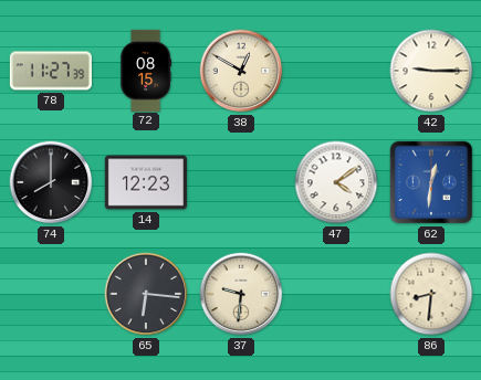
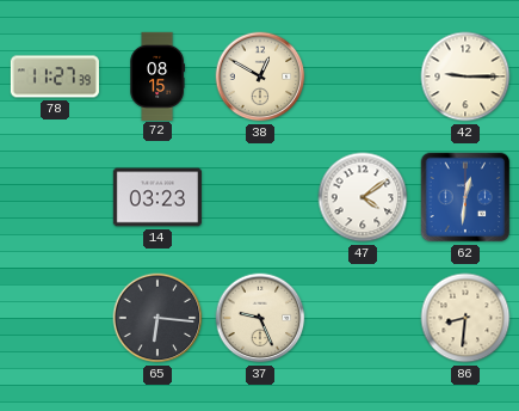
74: 8:00 -> none
14: 12:23 -> 03:23
37: 9:31 -> 9:26
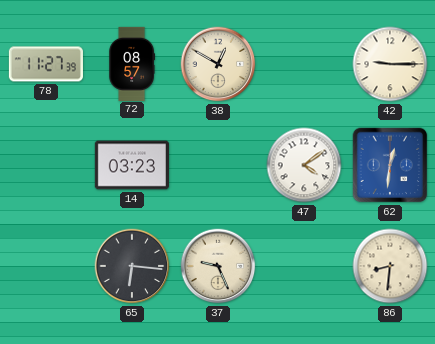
72: 08:15 -> 08:57
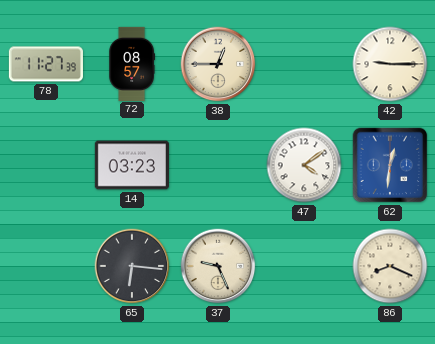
38: 12:50 -> 12:45
86: 8:31 -> 8:19
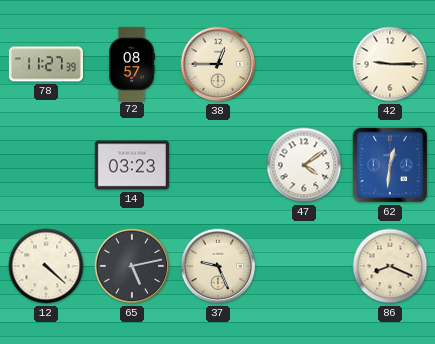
12: none -> 4:22
65: 6:16 -> 5:13
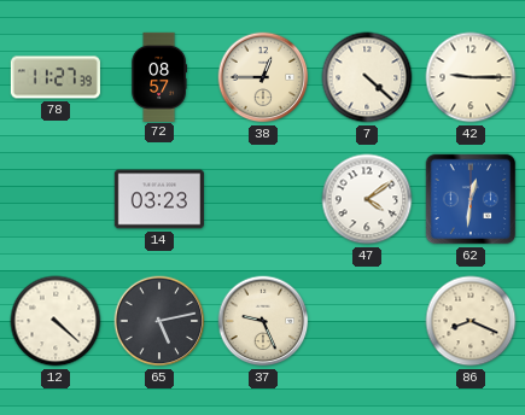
7: none -> 4:22
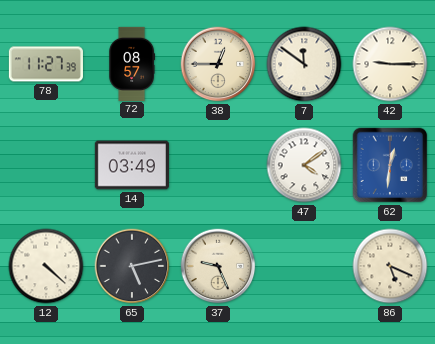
7: 4:22 -> 11:51
14: 03:23 -> 03:49
86: 8:19 -> 5:19
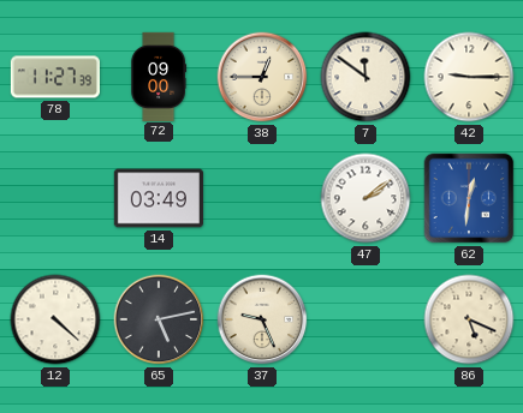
72: 08:57 -> 09:00
47: 4:09 -> 2:09
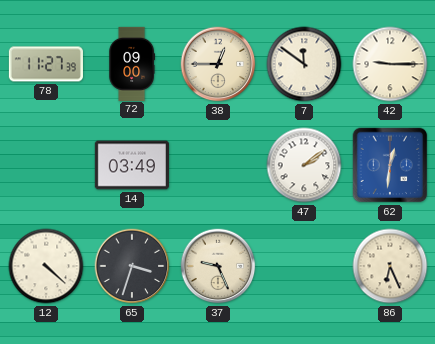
65: 5:13 -> 3:33
86: 5:19 -> 6:26
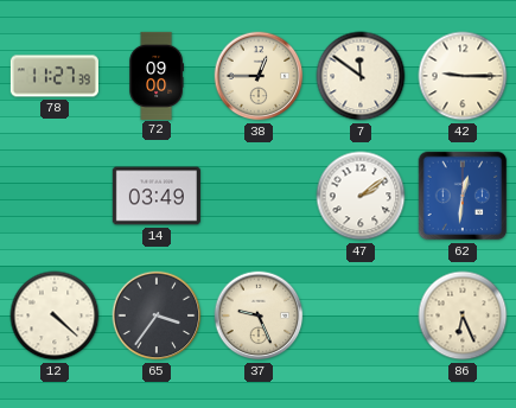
65: 3:33 -> 3:36
